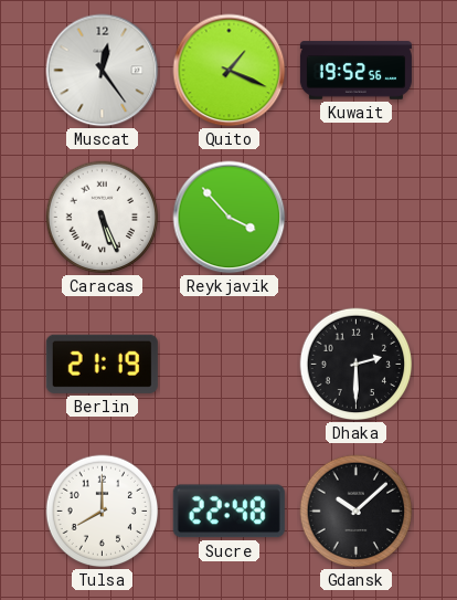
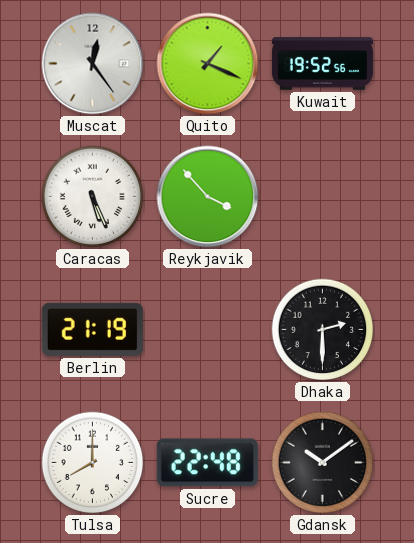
Gdansk: 10:08 -> 10:09
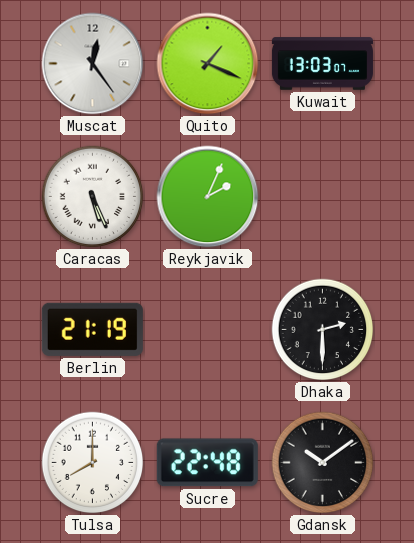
Kuwait: 19:52 -> 13:03
Reykjavik: 3:53 -> 2:04
